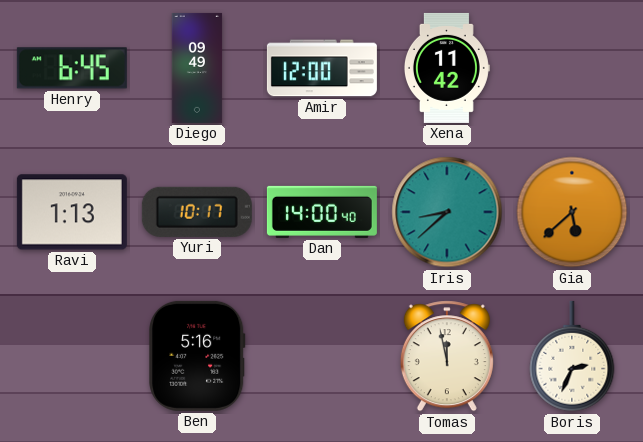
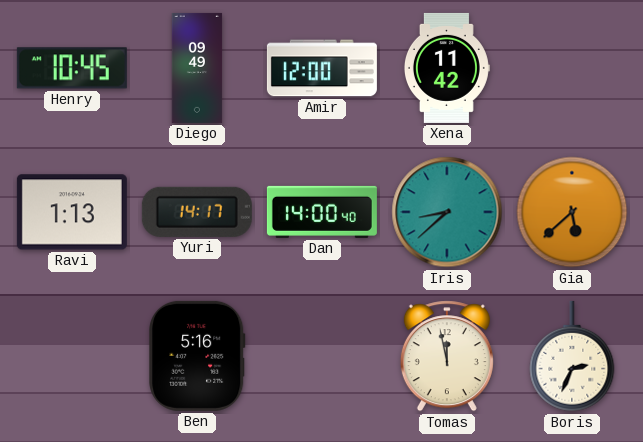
Henry: 6:45 -> 10:45
Yuri: 10:17 -> 14:17
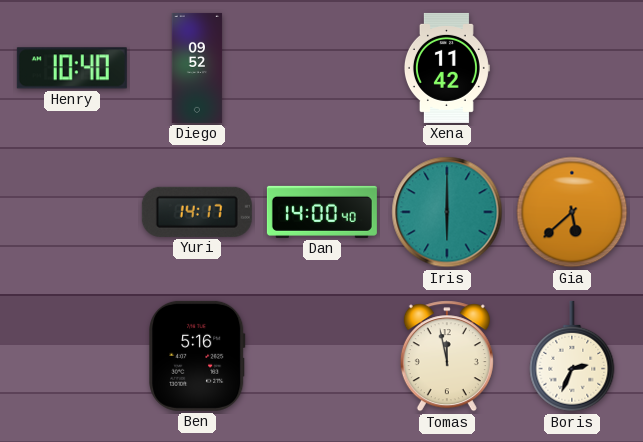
Henry: 10:45 -> 10:40
Diego: 09:49 -> 09:52
Amir: 12:00 -> none
Ravi: 1:13 -> none
Iris: 8:38 -> 6:00
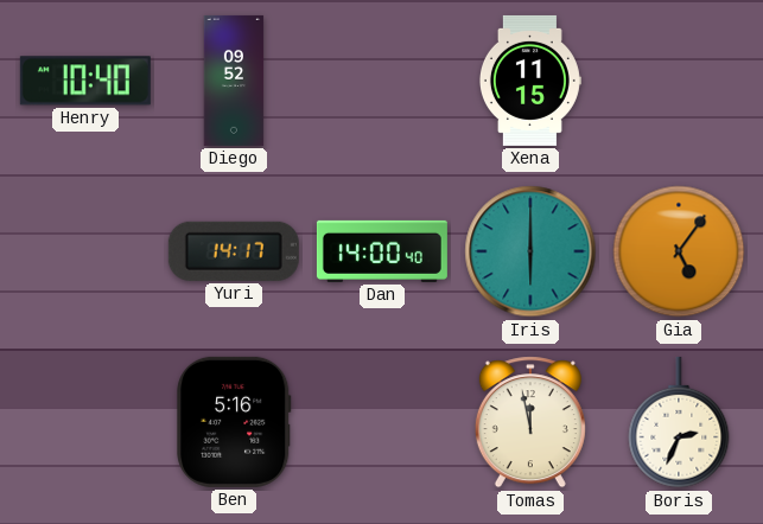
Xena: 11:42 -> 11:15
Gia: 5:38 -> 5:06
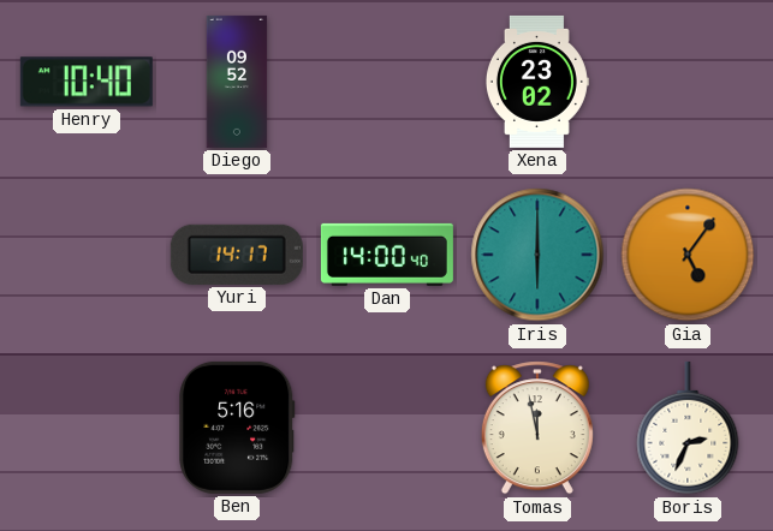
Xena: 11:15 -> 23:02
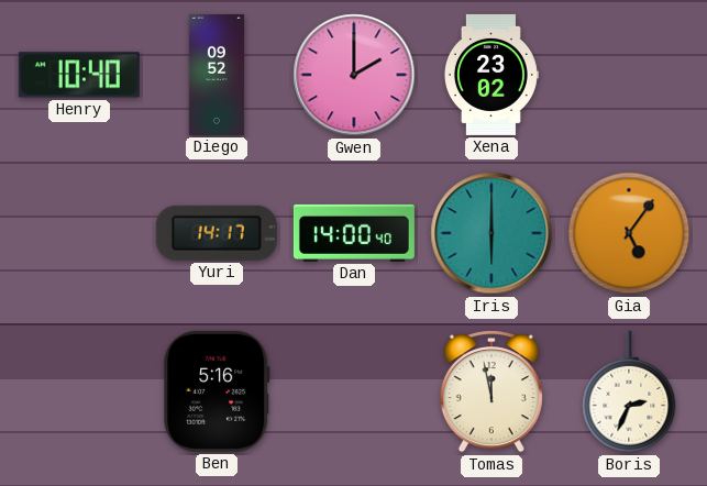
Gwen: none -> 2:00
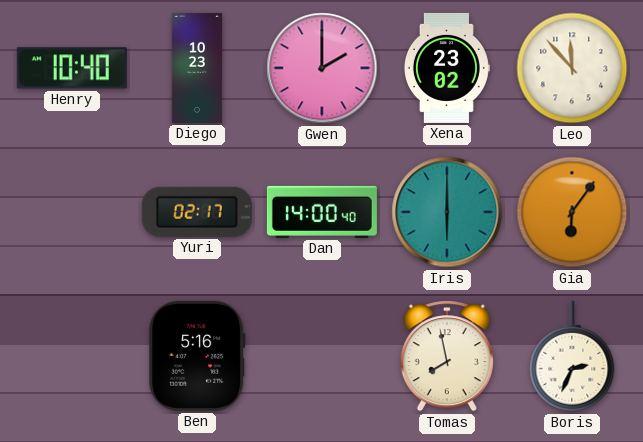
Diego: 09:52 -> 10:23
Leo: none -> 11:53
Yuri: 14:17 -> 02:17
Gia: 5:06 -> 6:06
Tomas: 11:58 -> 7:58
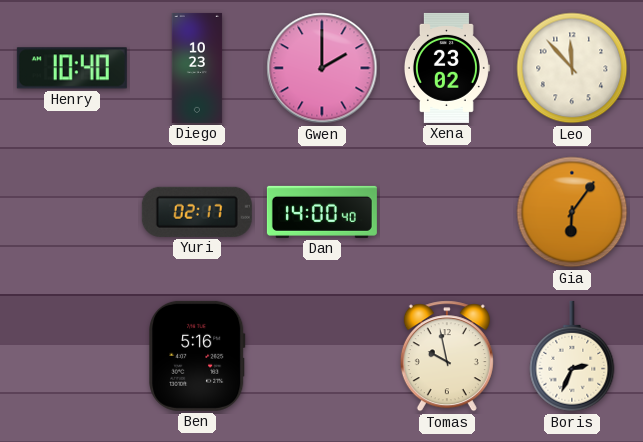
Iris: 6:00 -> none
Tomas: 7:58 -> 9:58
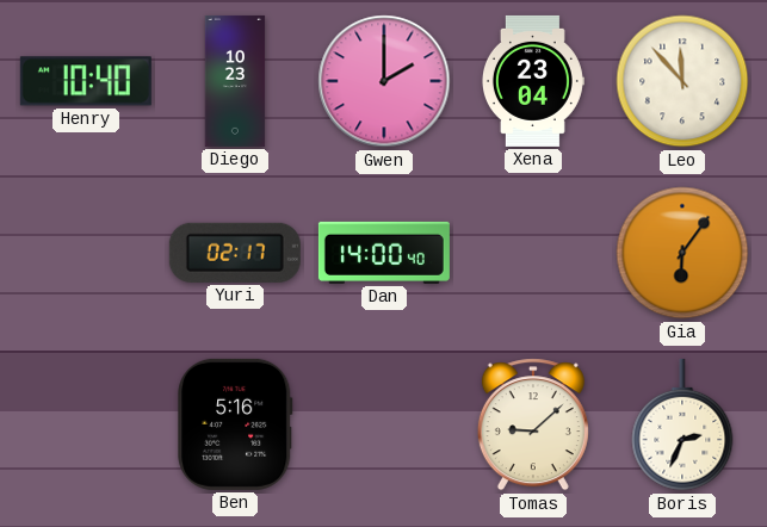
Xena: 23:02 -> 23:04
Tomas: 9:58 -> 9:08
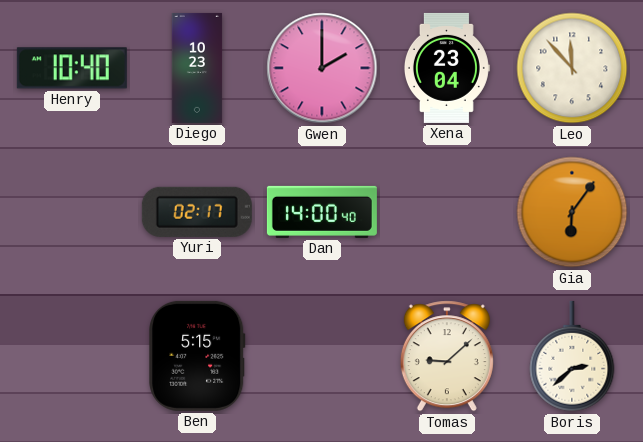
Ben: 5:16 -> 5:15
Boris: 2:34 -> 2:38
